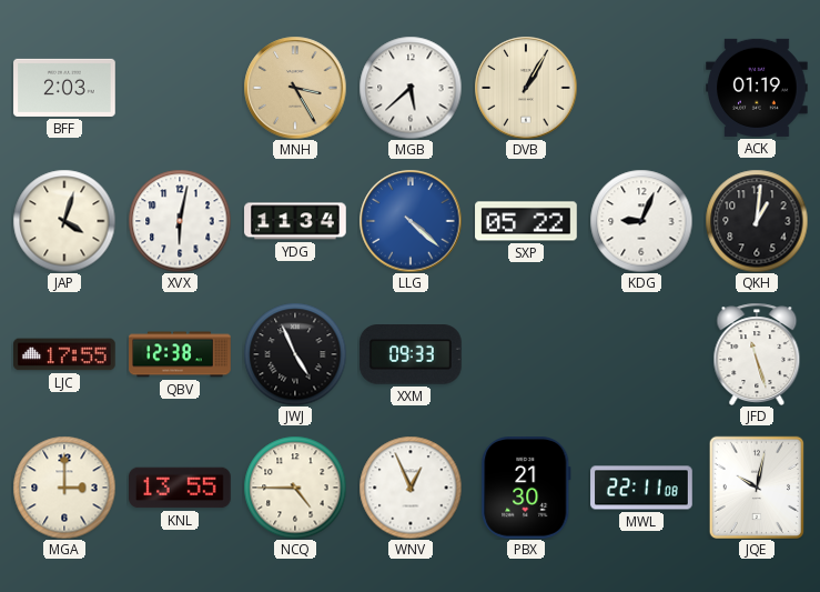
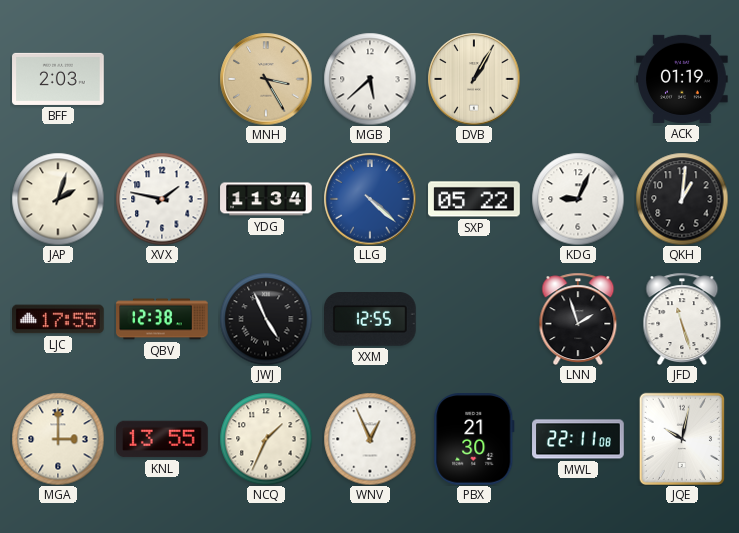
JAP: 4:03 -> 2:03
XVX: 6:02 -> 1:47
XXM: 09:33 -> 12:55
LNN: none -> 1:57
NCQ: 4:45 -> 1:34
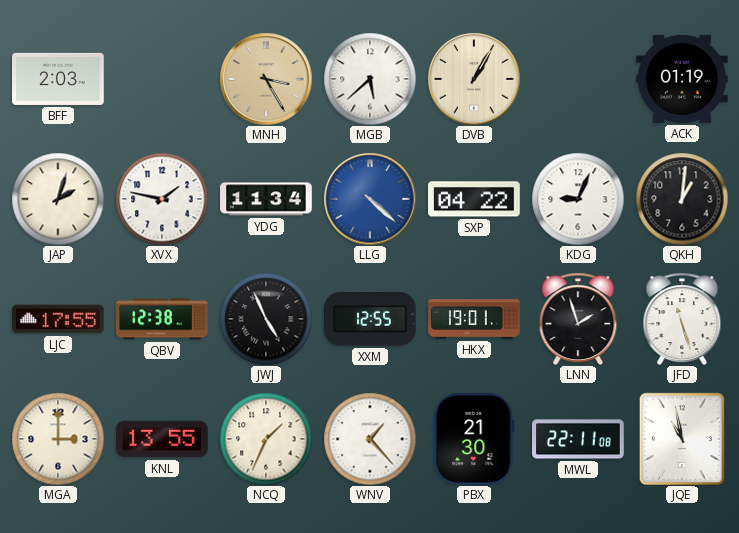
SXP: 05:22 -> 04:22
HKX: none -> 19:01
WNV: 12:56 -> 1:23
JQE: 10:02 -> 10:58
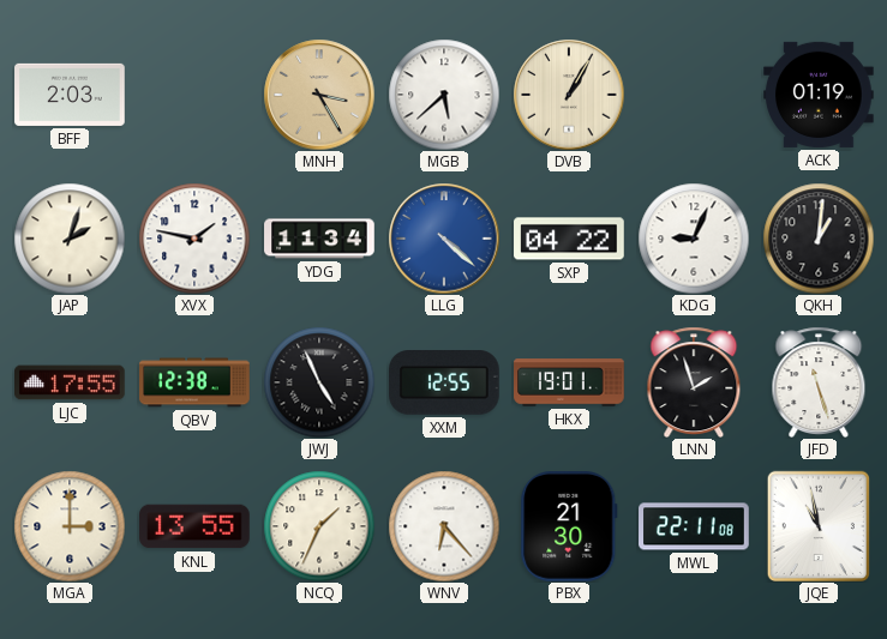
WNV: 1:23 -> 6:23
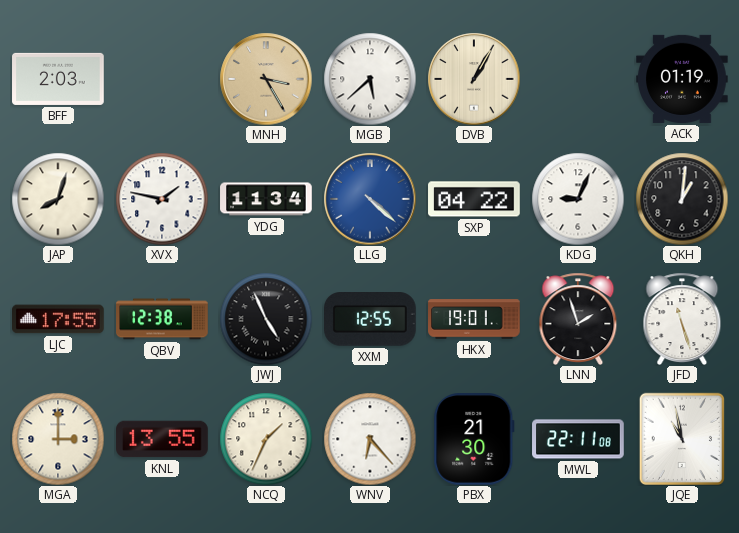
JAP: 2:03 -> 8:03
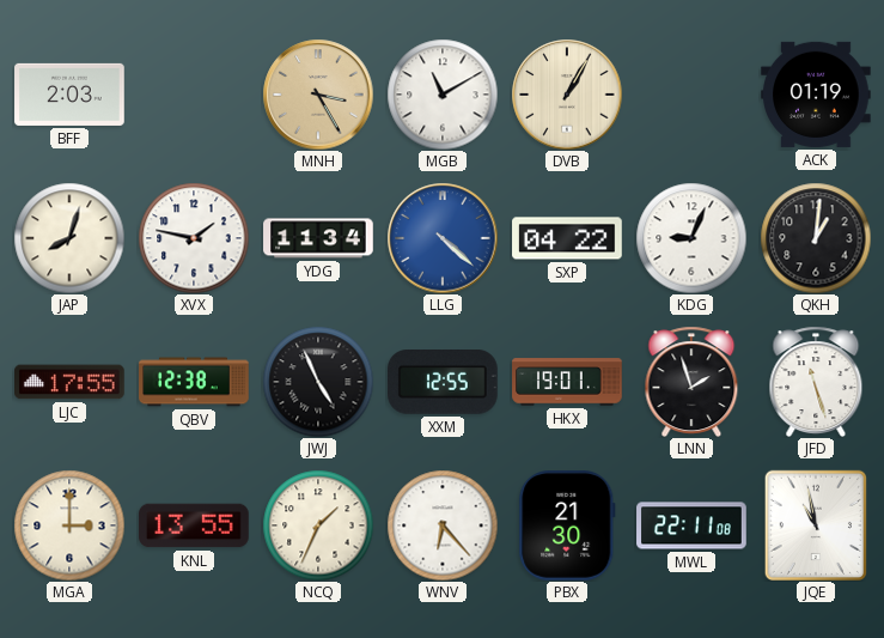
MGB: 5:38 -> 11:10
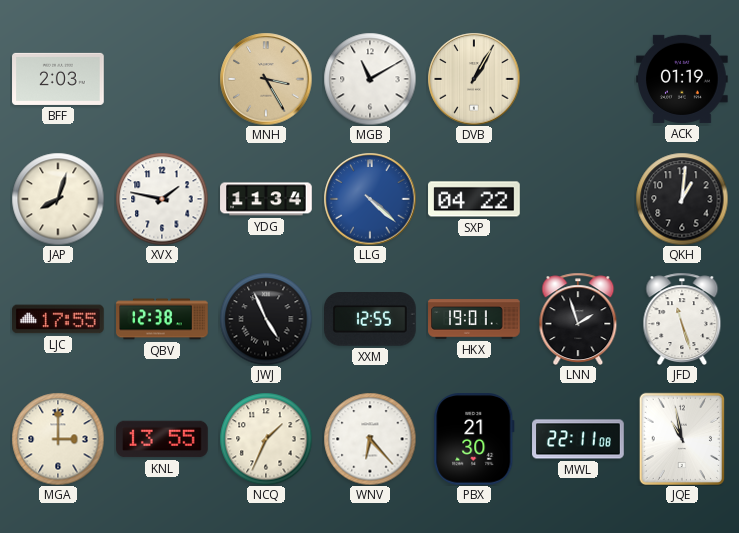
KDG: 9:04 -> none
